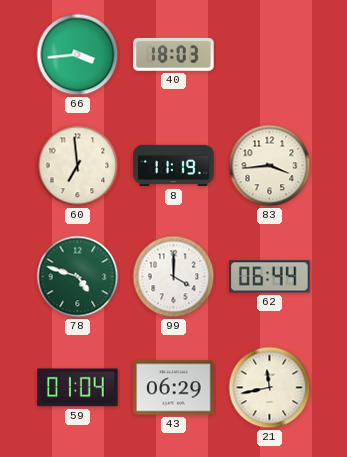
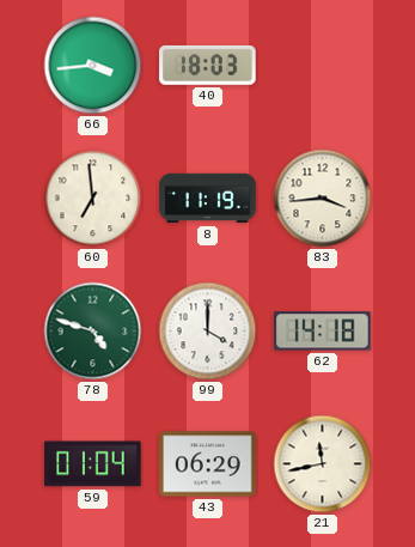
62: 06:44 -> 14:18
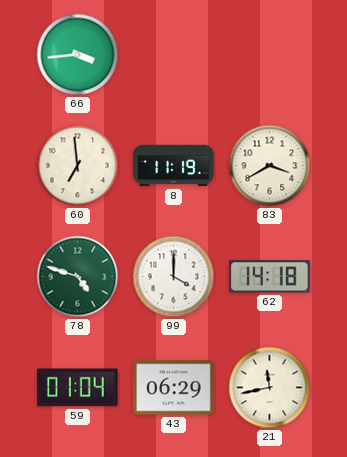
40: 18:03 -> none
83: 3:44 -> 3:40
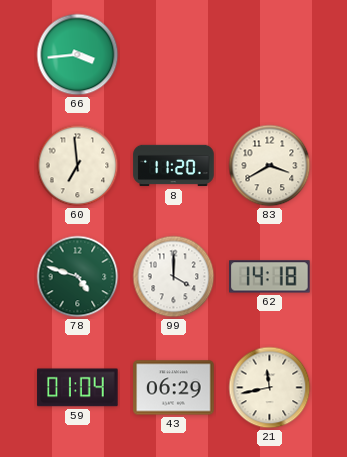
8: 11:19 -> 11:20
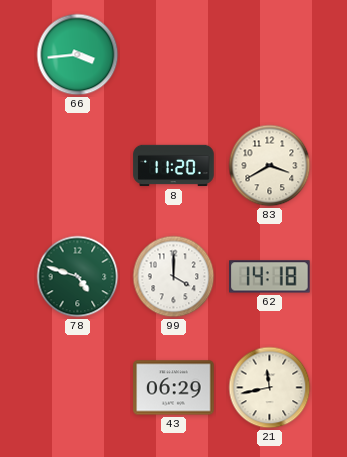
60: 6:59 -> none
59: 01:04 -> none
